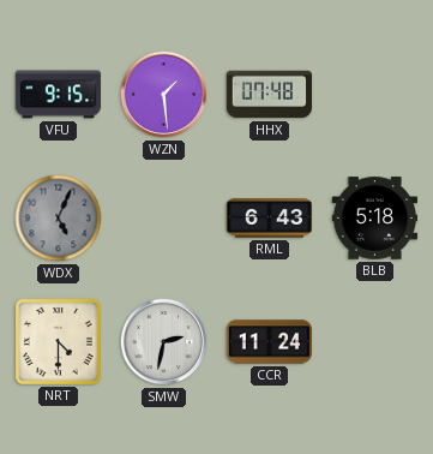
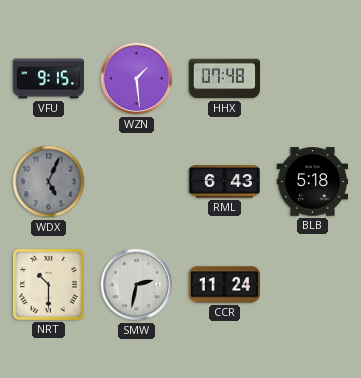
NRT: 4:30 -> 10:30
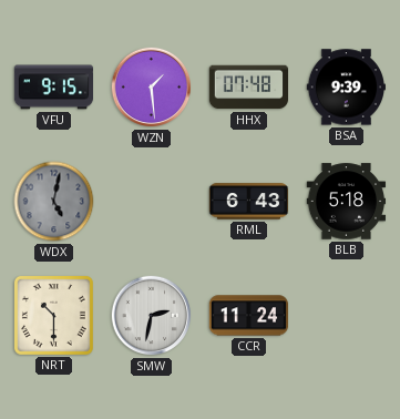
BSA: none -> 9:39
WDX: 5:04 -> 5:02
